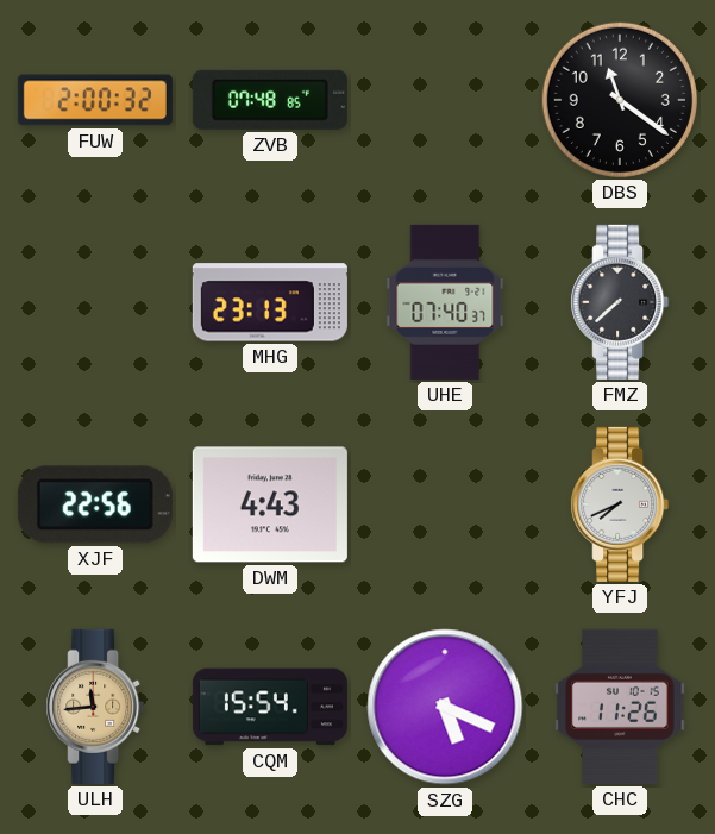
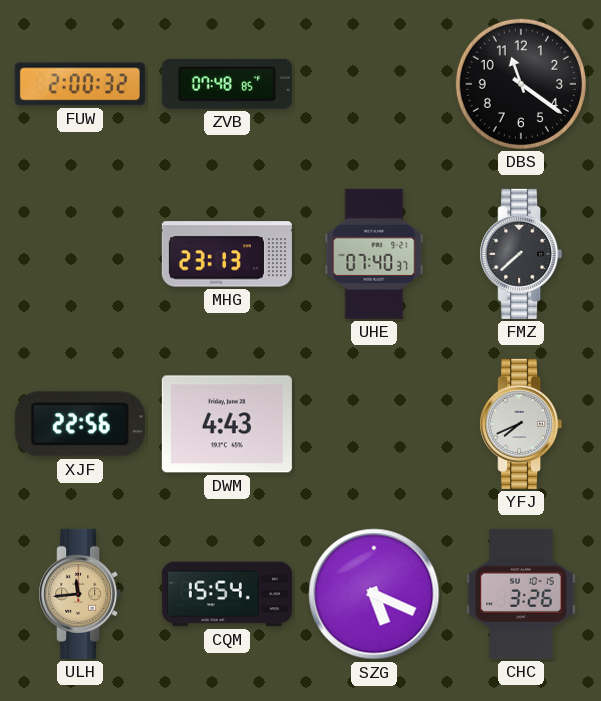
CHC: 11:26 -> 3:26
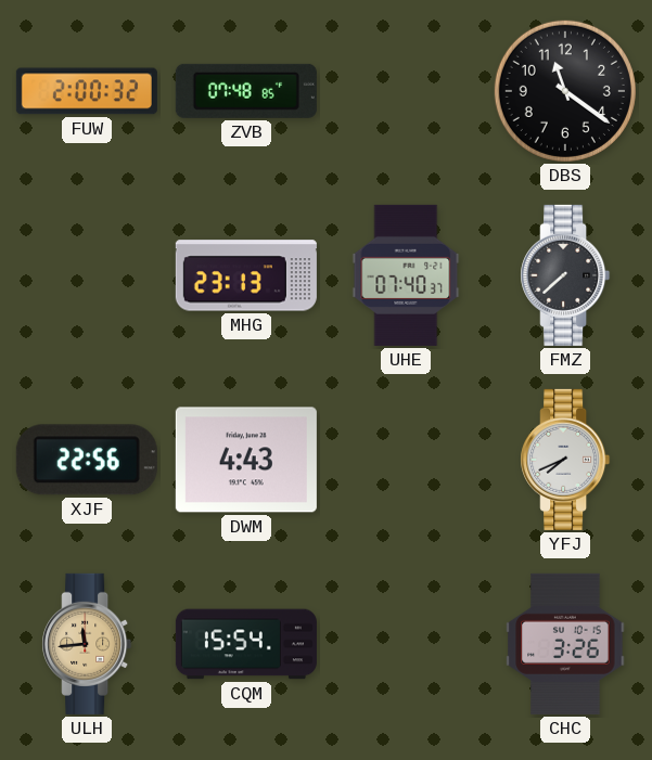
SZG: 5:19 -> none
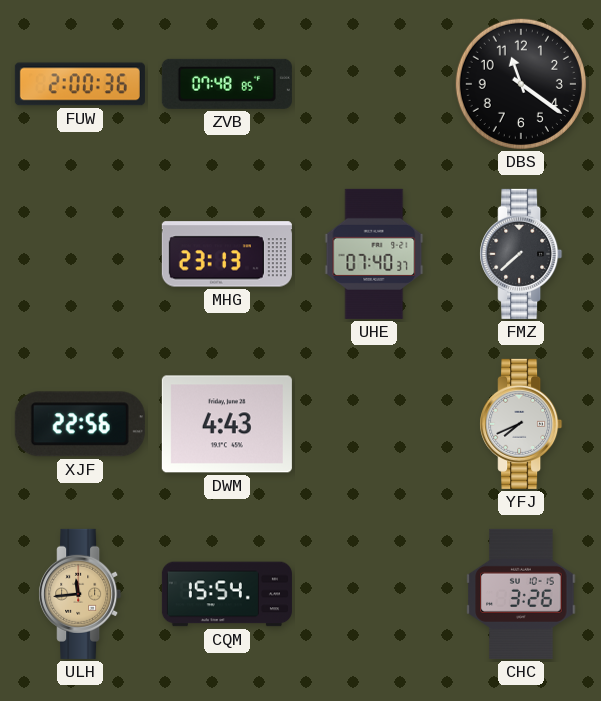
FUW: 2:00:32 -> 2:00:36
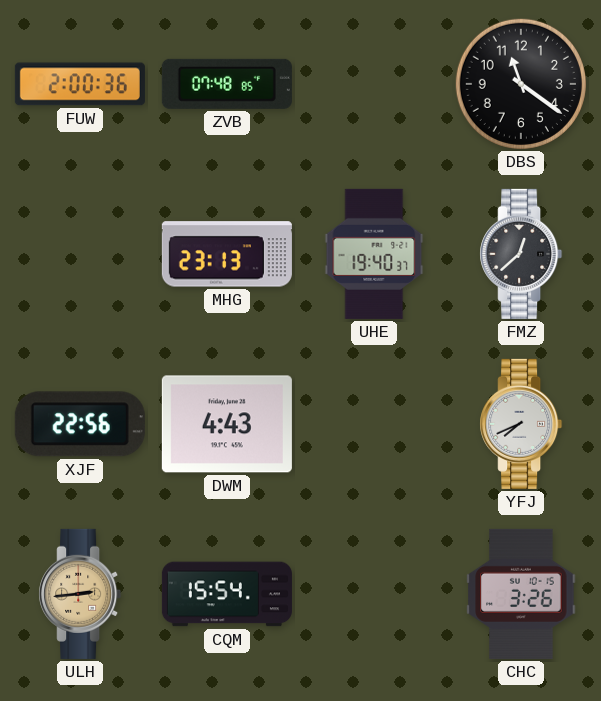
UHE: 07:40 -> 19:40
FMZ: 7:38 -> 12:38
ULH: 11:44 -> 2:44
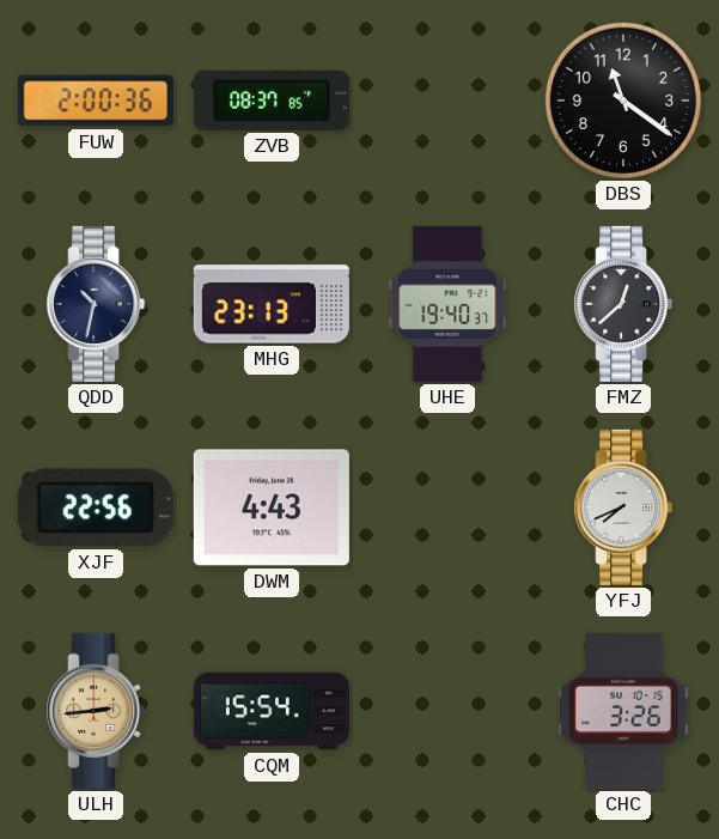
ZVB: 07:48 -> 08:37
QDD: none -> 10:32
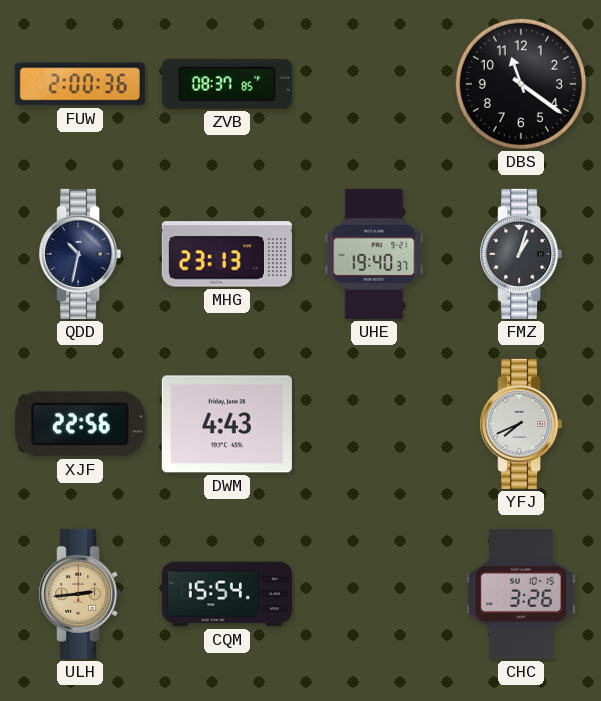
FMZ: 12:38 -> 1:03
